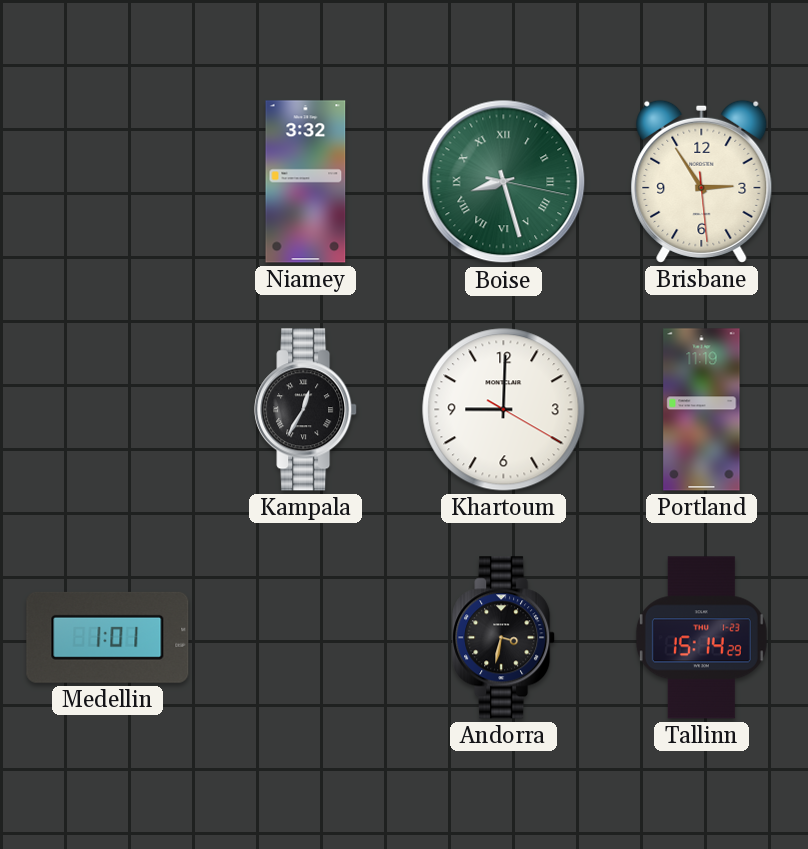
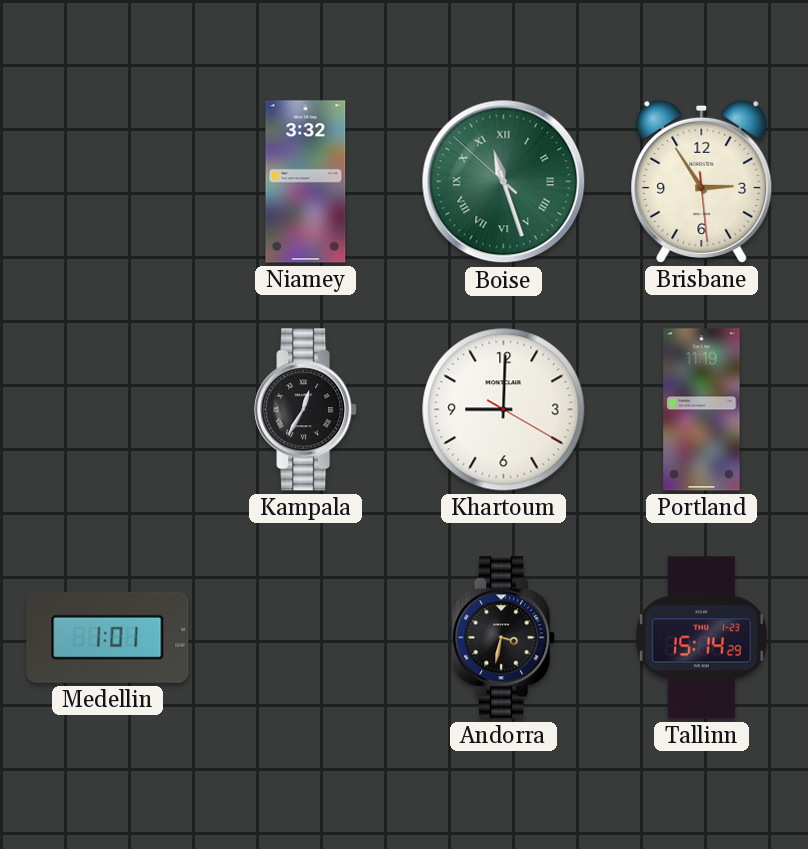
Boise: 8:27 -> 11:26
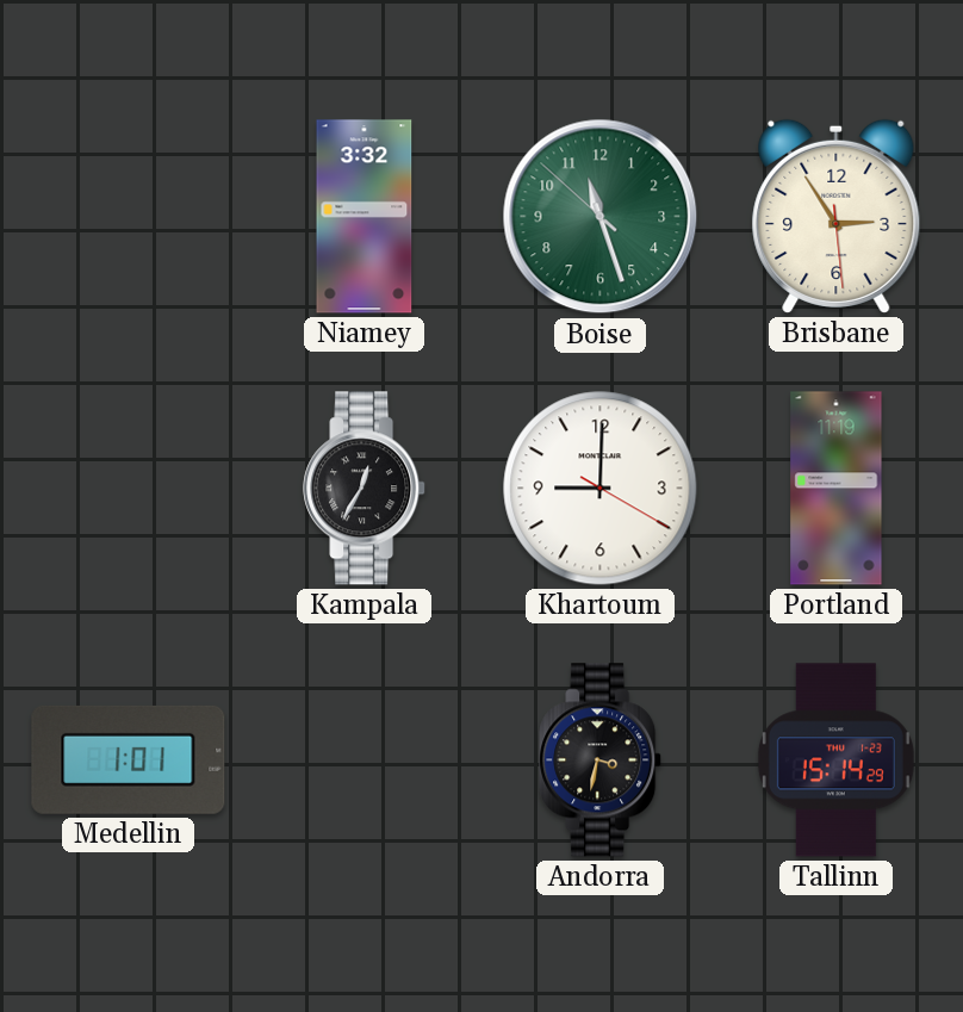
Boise numerals: Roman -> Arabic
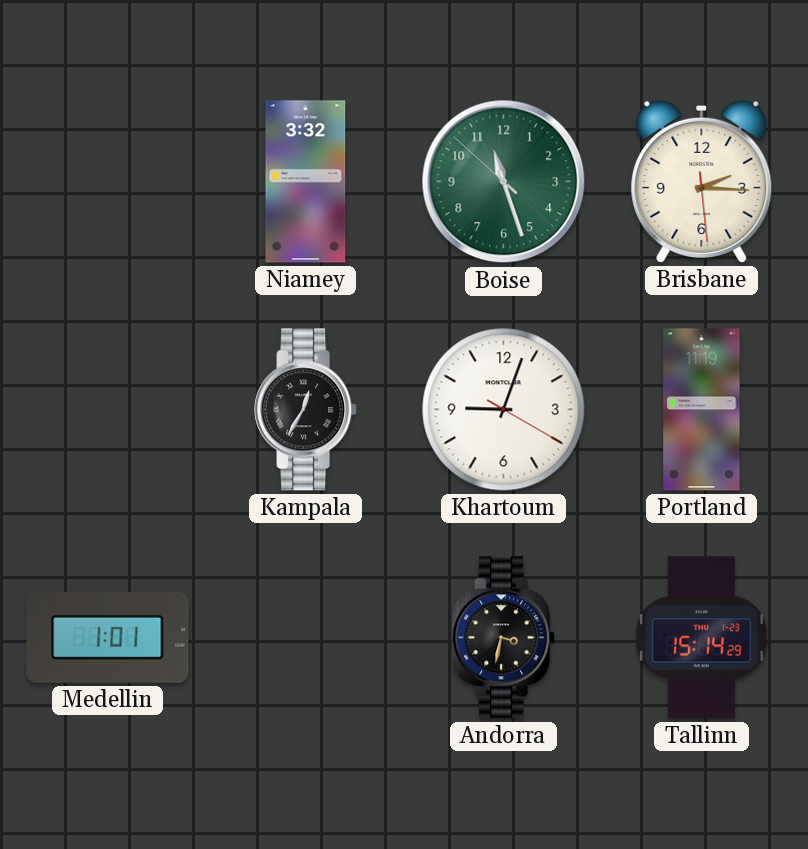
Brisbane: 2:54 -> 2:15
Khartoum: 9:00 -> 9:03
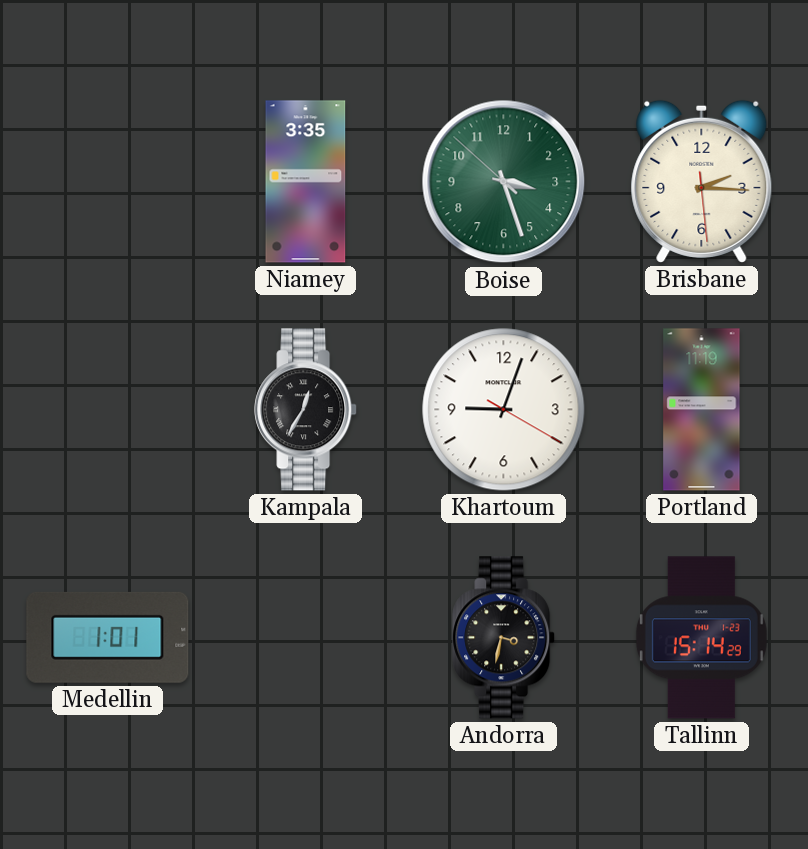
Niamey: 3:32 -> 3:35
Boise: 11:26 -> 3:26
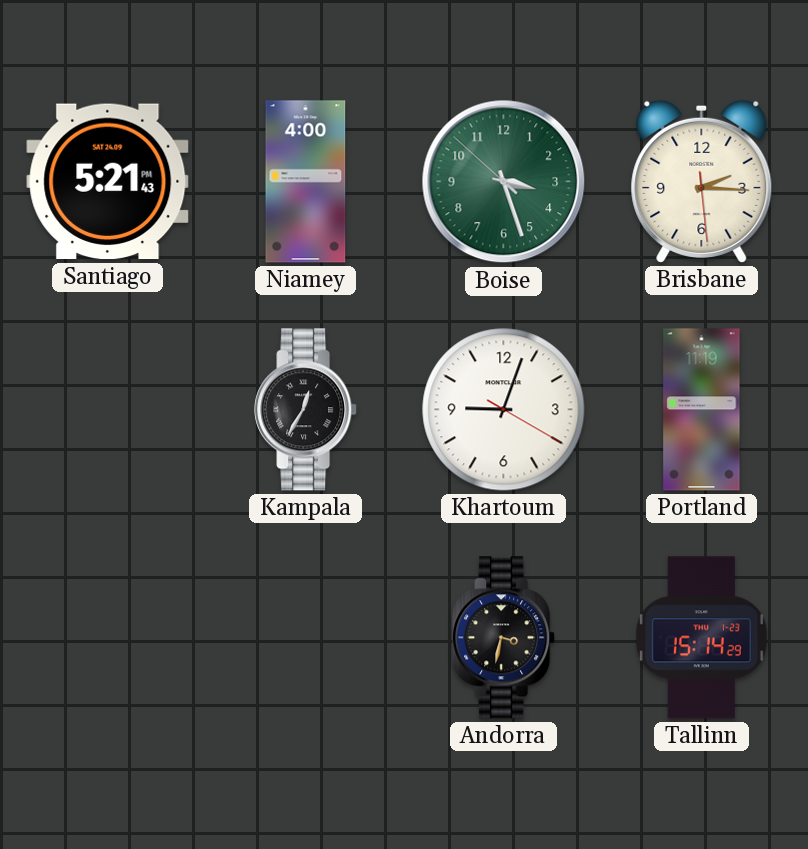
Santiago: none -> 5:21
Niamey: 3:35 -> 4:00
Medellin: 1:01 -> none
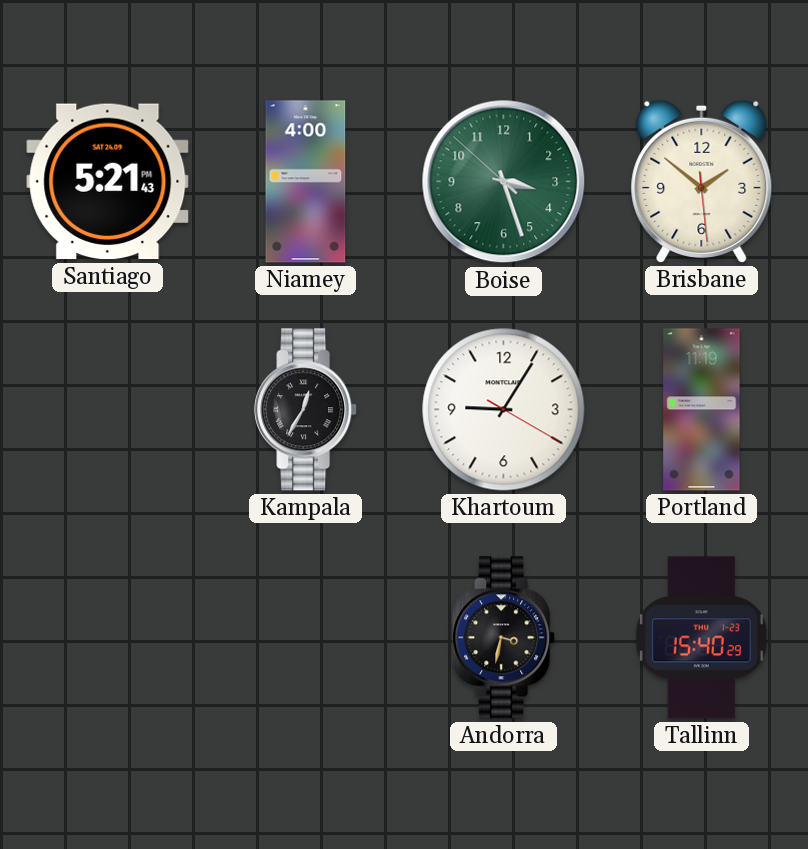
Brisbane: 2:15 -> 1:51
Khartoum: 9:03 -> 9:05
Tallinn: 15:14 -> 15:40
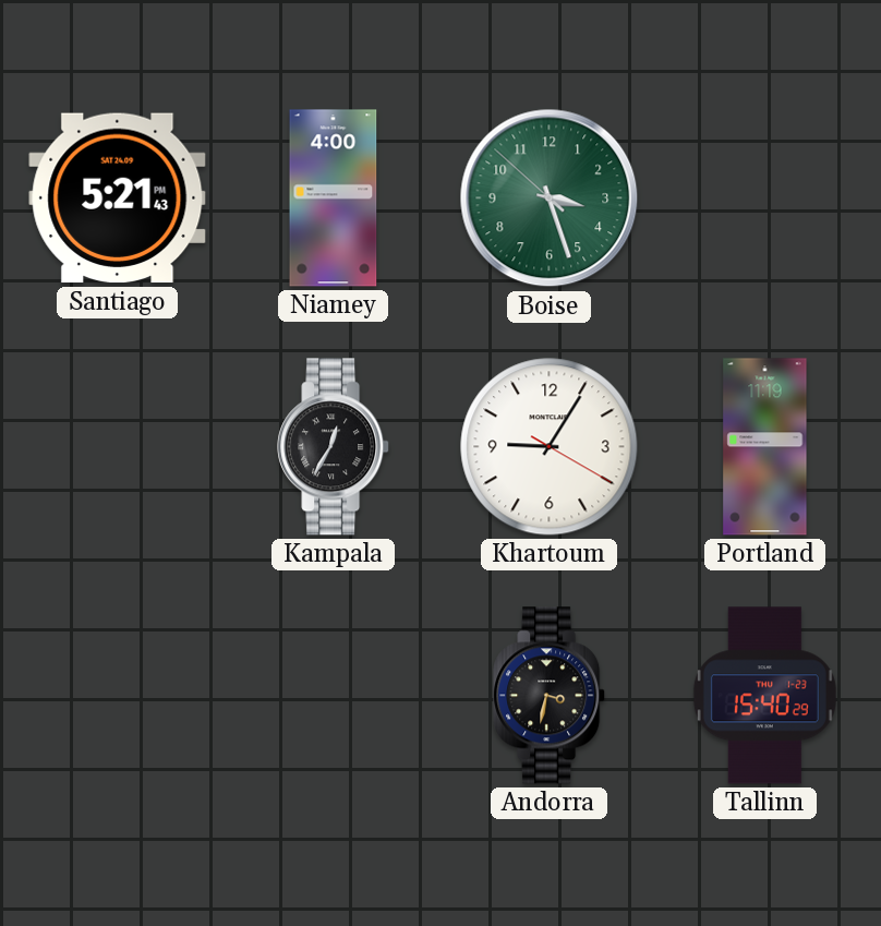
Brisbane: 1:51 -> none
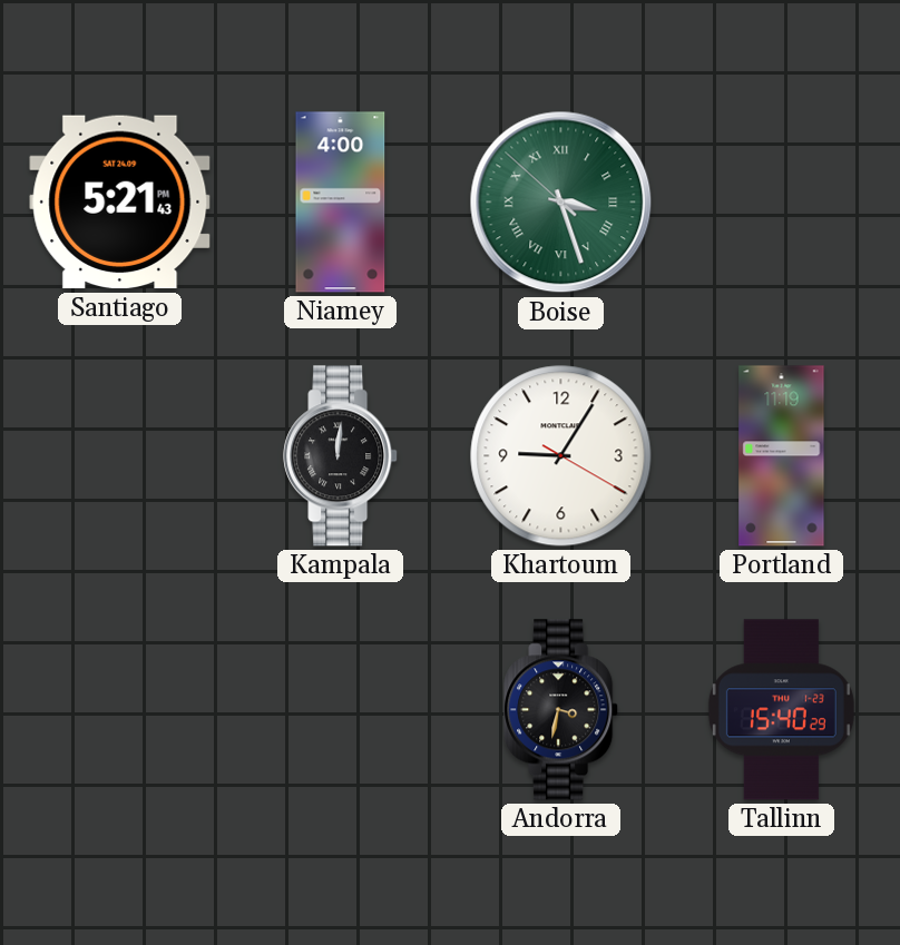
Boise numerals: Arabic -> Roman
Kampala: 12:35 -> 12:01
